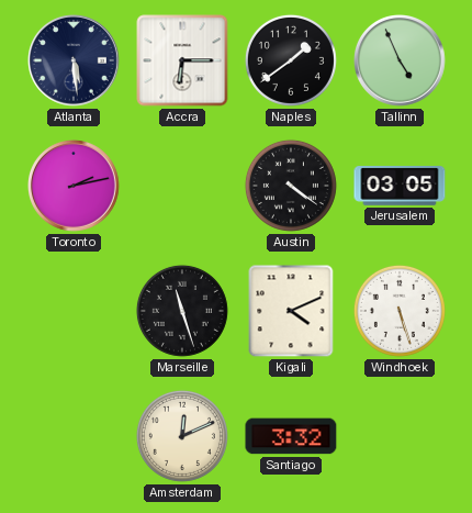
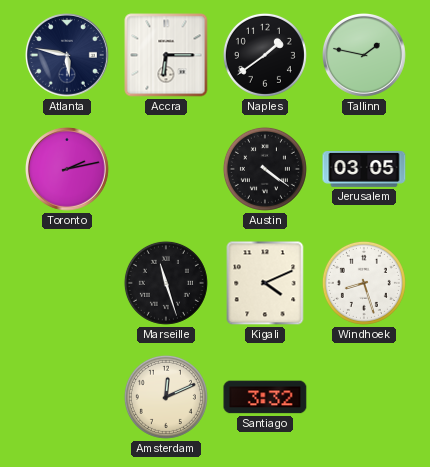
Atlanta: 5:29 -> 5:47
Tallinn: 4:56 -> 1:47
Windhoek: 5:27 -> 8:27
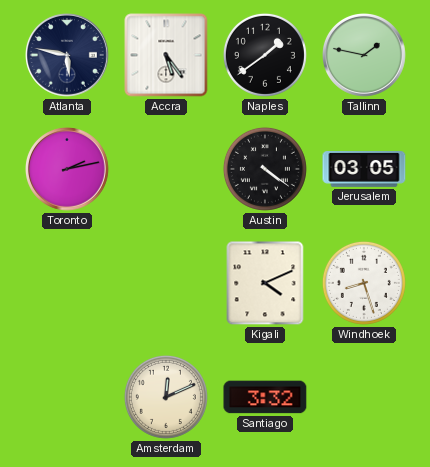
Accra: 6:15 -> 5:24
Marseille: 11:27 -> none
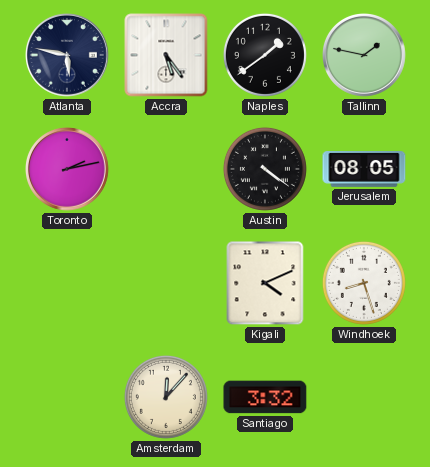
Jerusalem: 03:05 -> 08:05
Amsterdam: 12:11 -> 12:07
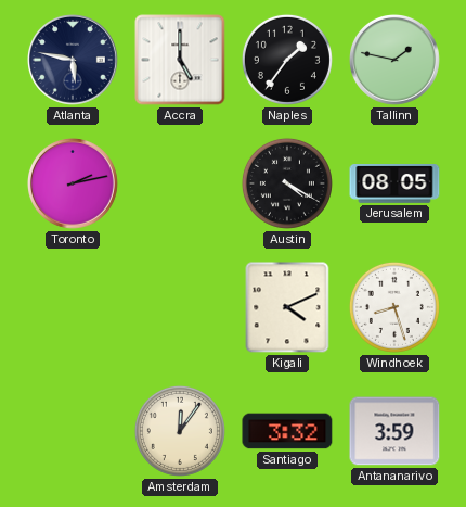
Accra: 5:24 -> 5:00
Naples: 1:39 -> 1:36
Austin: 4:21 -> 4:20
Amsterdam: 12:07 -> 12:06
Antananarivo: none -> 3:59
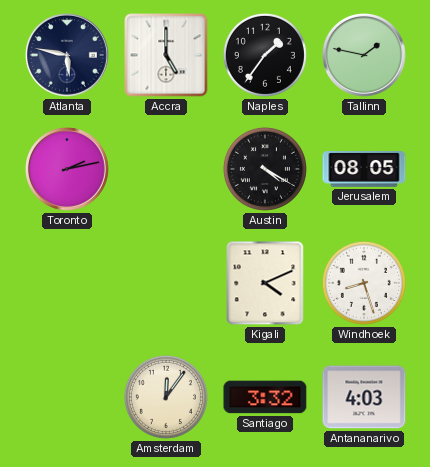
Antananarivo: 3:59 -> 4:03
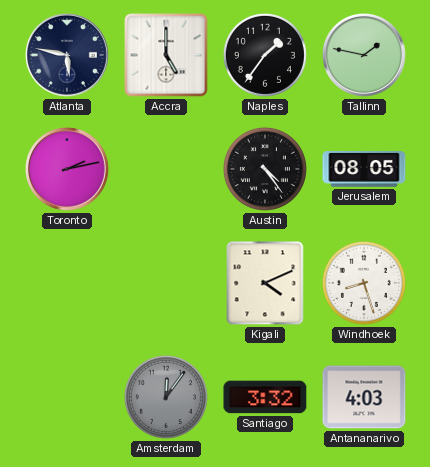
Austin: 4:20 -> 4:24
Amsterdam dial: cream -> grey
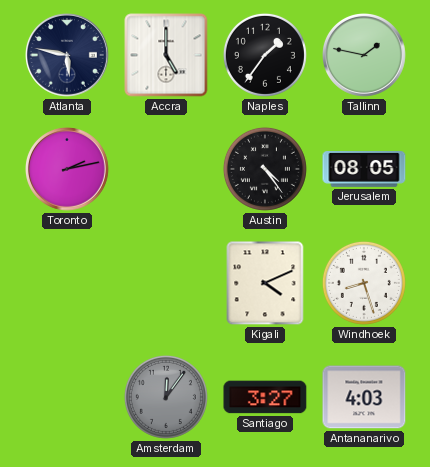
Santiago: 3:32 -> 3:27
